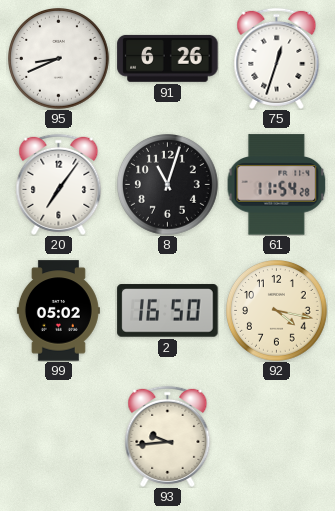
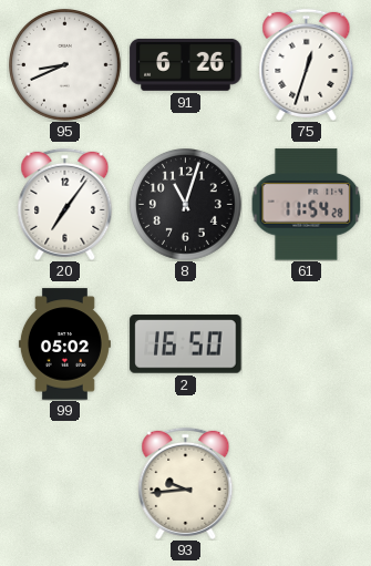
92: 4:17 -> none
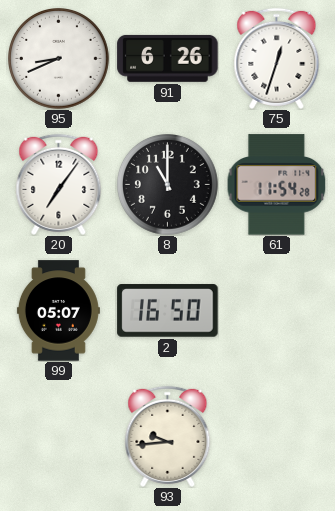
8: 11:03 -> 11:00
99: 05:02 -> 05:07
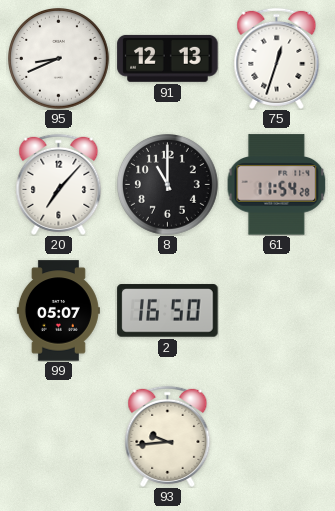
91: 6:26 -> 12:13
20: 7:06 -> 7:07
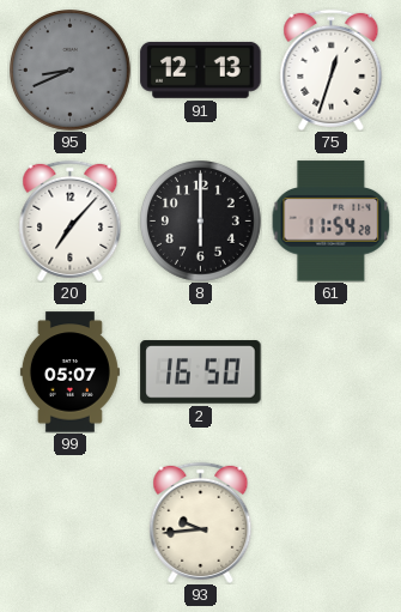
95 dial: white -> grey
8: 11:00 -> 6:00
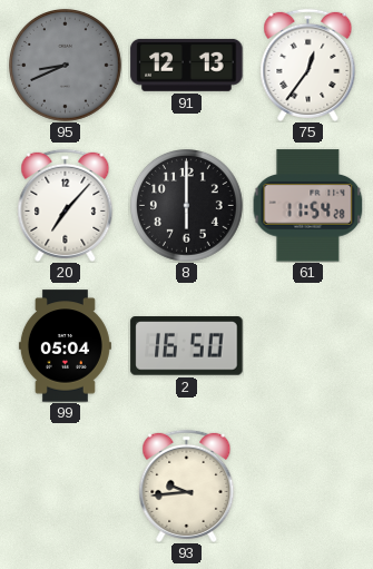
75: 12:33 -> 12:36
99: 05:07 -> 05:04
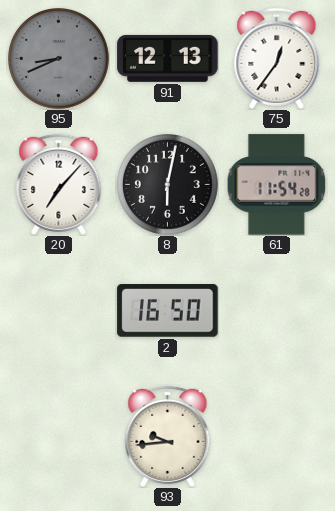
8: 6:00 -> 6:02
99: 05:04 -> none
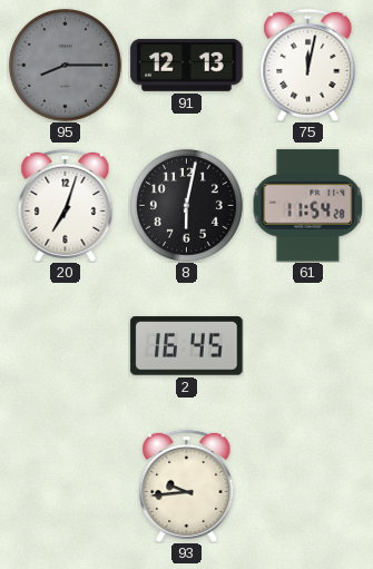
95: 8:41 -> 8:15
75: 12:36 -> 12:02
20: 7:07 -> 7:03
2: 16:50 -> 16:45
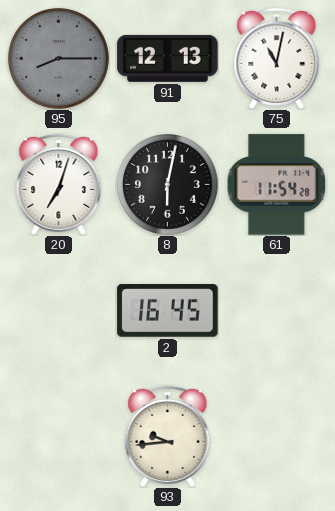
75: 12:02 -> 11:02
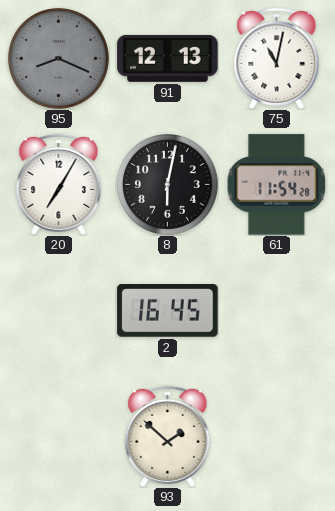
95: 8:15 -> 8:19
20: 7:03 -> 7:05
93: 9:44 -> 1:52
